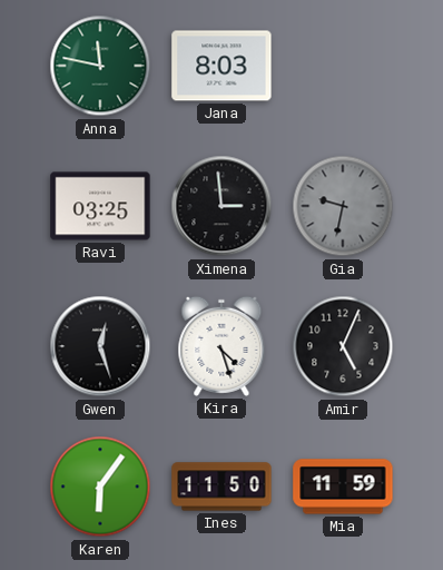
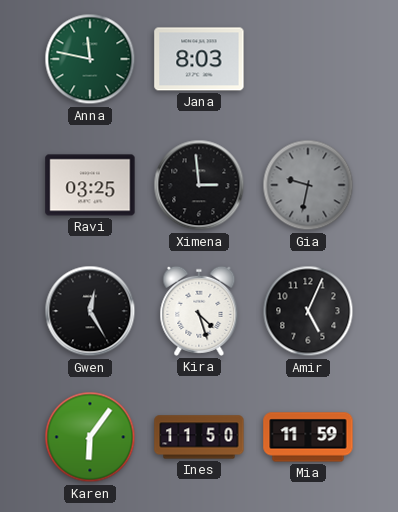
Gwen: 12:27 -> 12:25
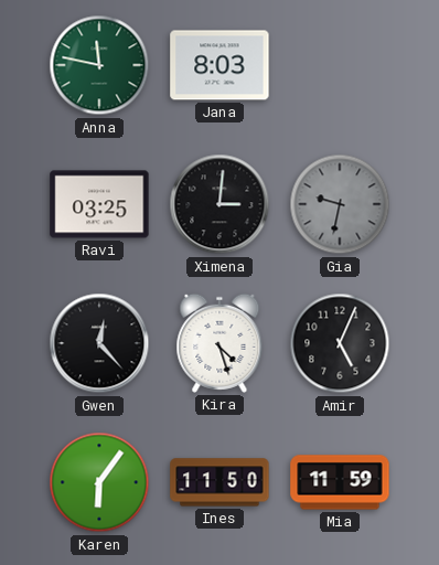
Ximena: 2:59 -> 3:01
Gwen: 12:25 -> 12:23
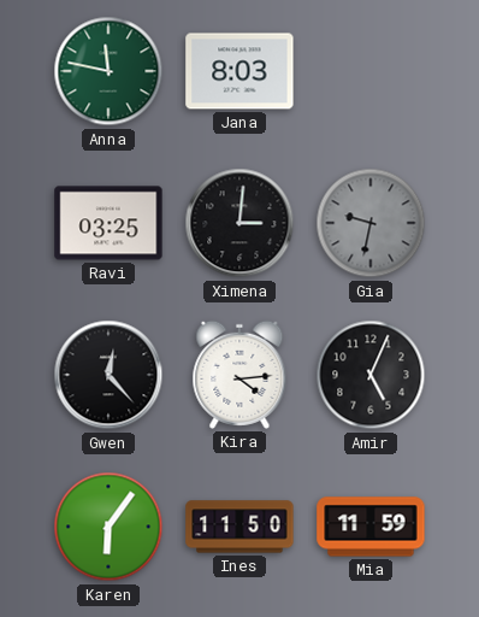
Kira: 4:27 -> 4:14
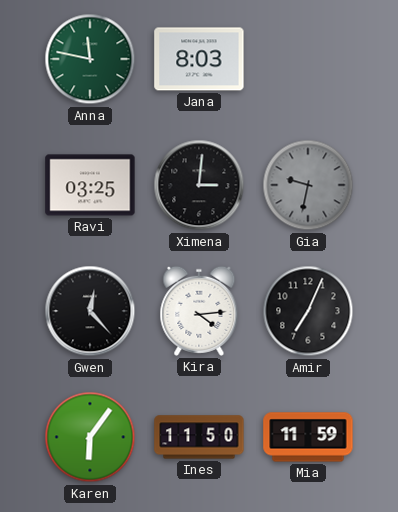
Amir: 5:04 -> 7:04
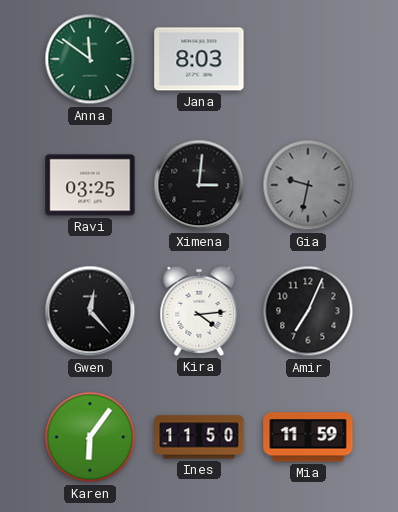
Anna: 11:47 -> 11:51
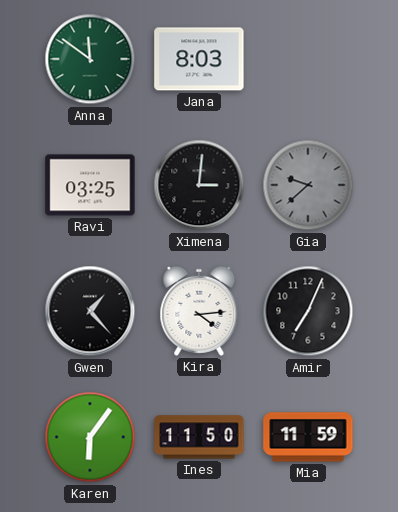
Gia: 9:32 -> 9:38
Gwen: 12:23 -> 1:23
